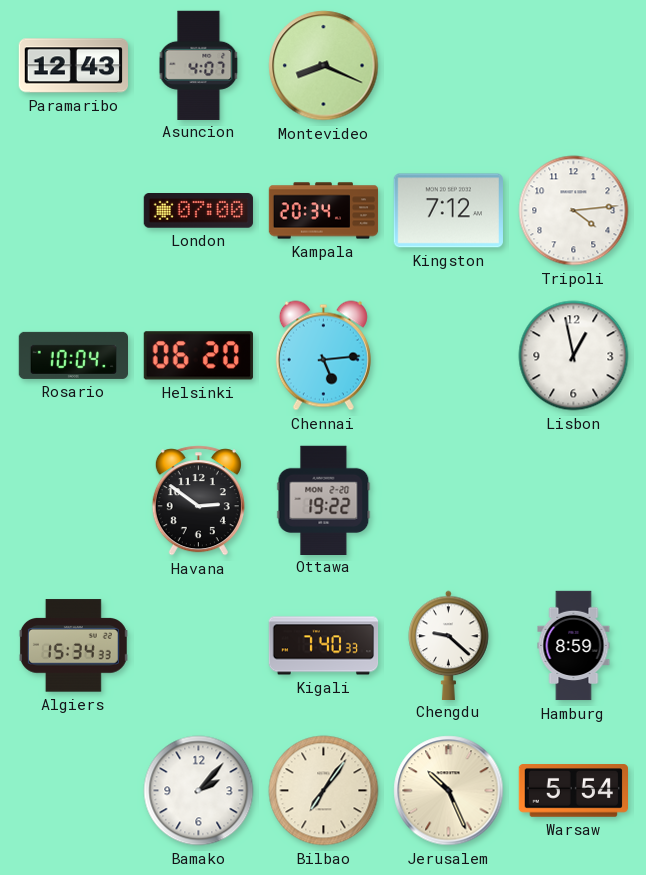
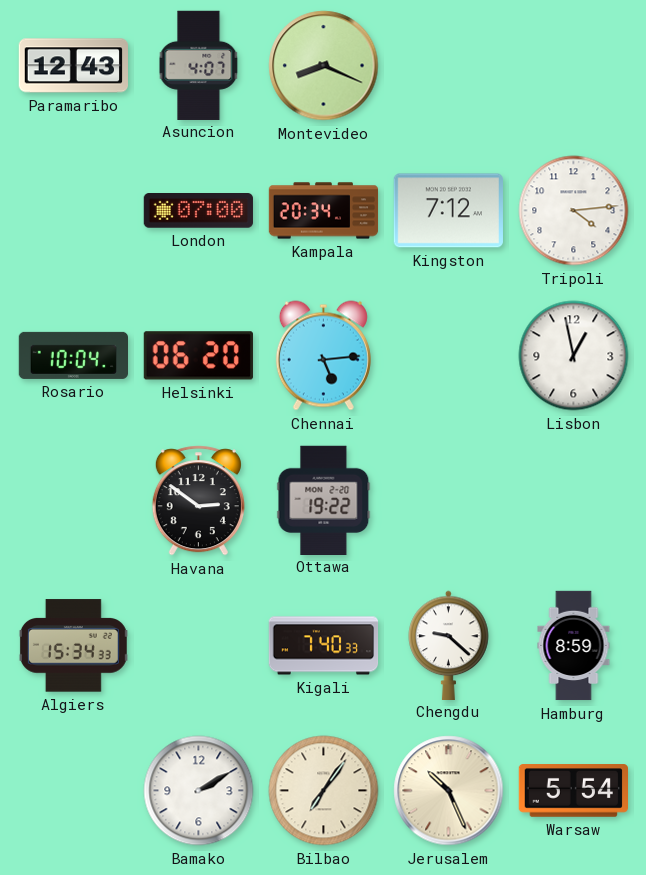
Bamako: 2:07 -> 2:10
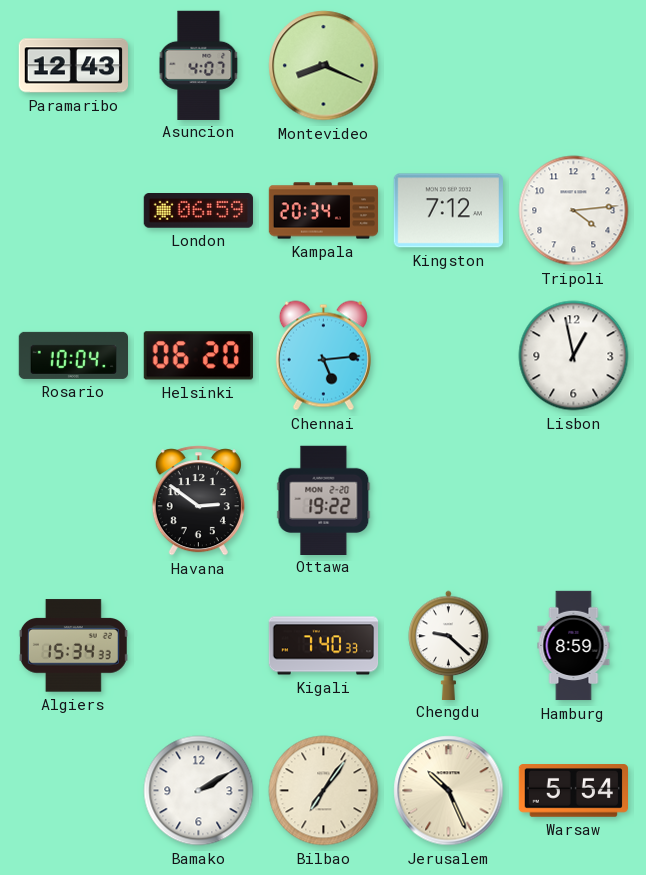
London: 07:00 -> 06:59
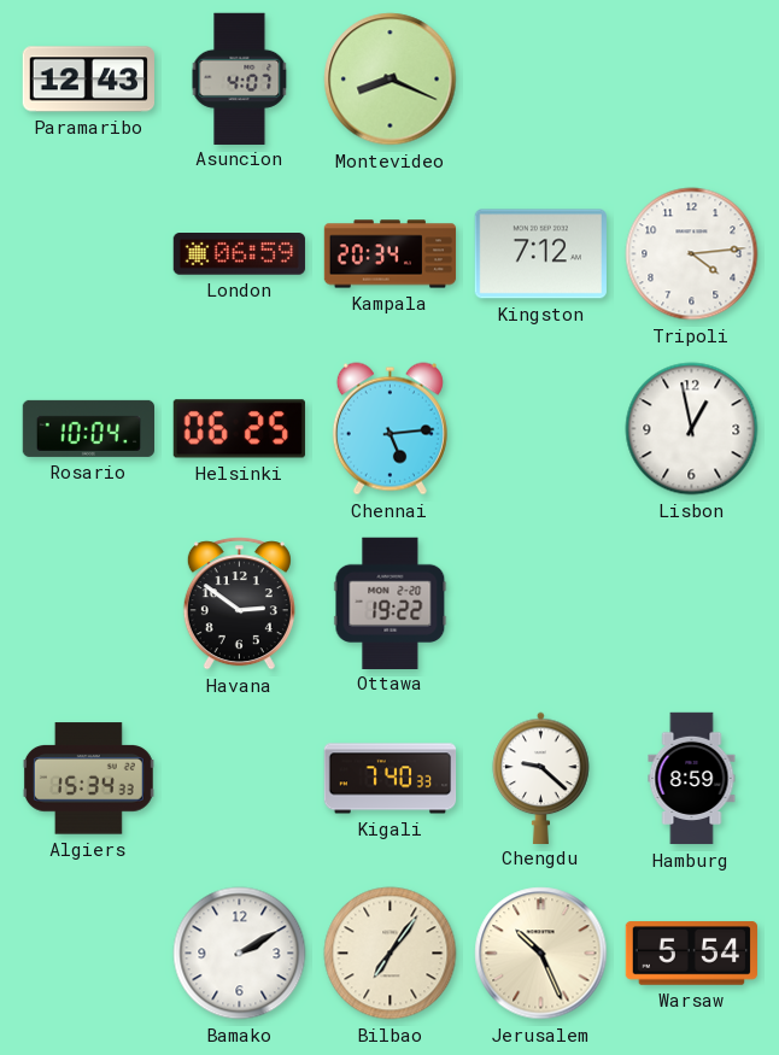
Helsinki: 06:20 -> 06:25
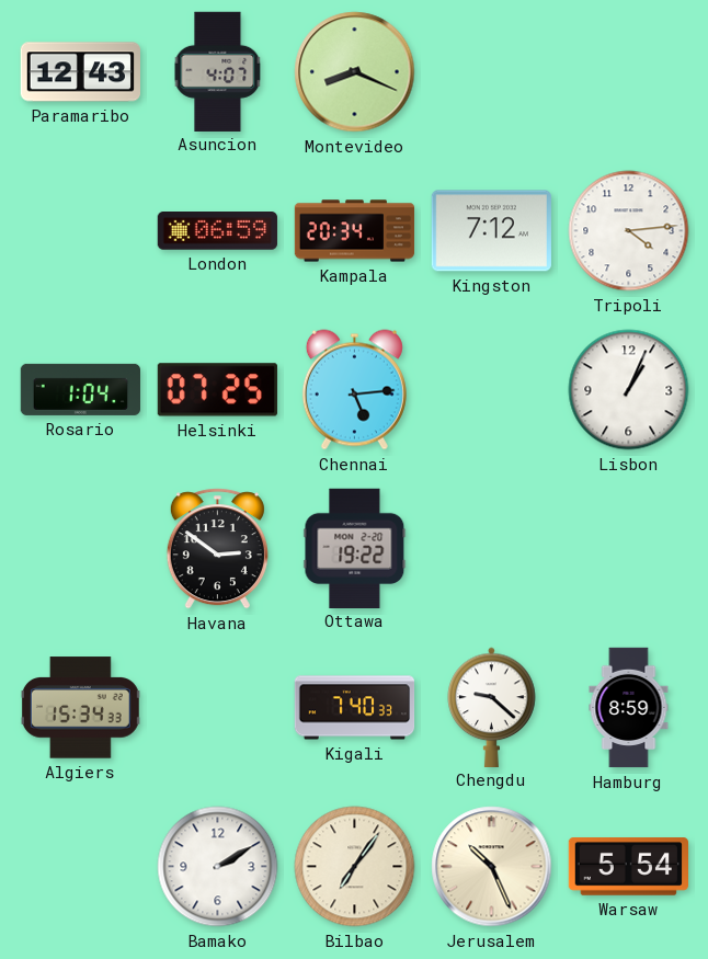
Rosario: 10:04 -> 1:04
Helsinki: 06:25 -> 07:25
Lisbon: 12:58 -> 1:04
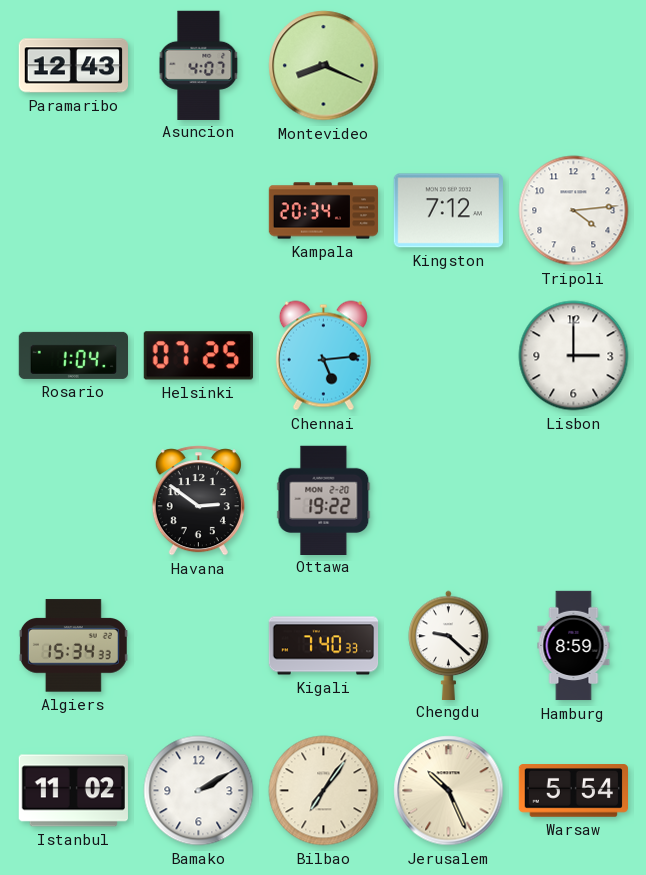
London: 06:59 -> none
Lisbon: 1:04 -> 3:00
Istanbul: none -> 11:02
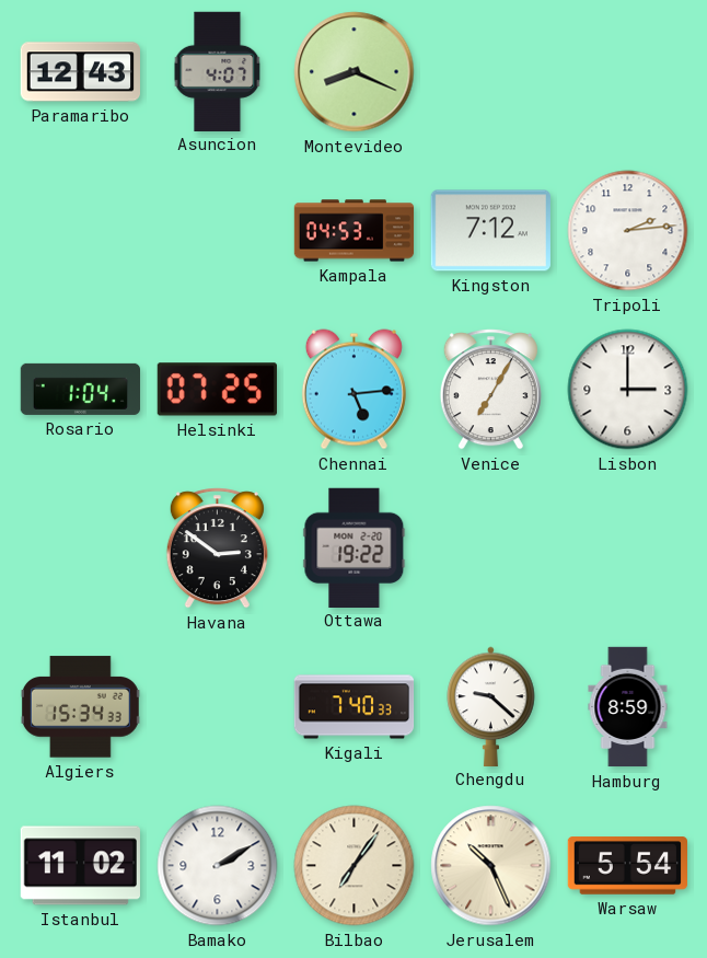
Kampala: 20:34 -> 04:53
Tripoli: 4:14 -> 2:14
Venice: none -> 7:05
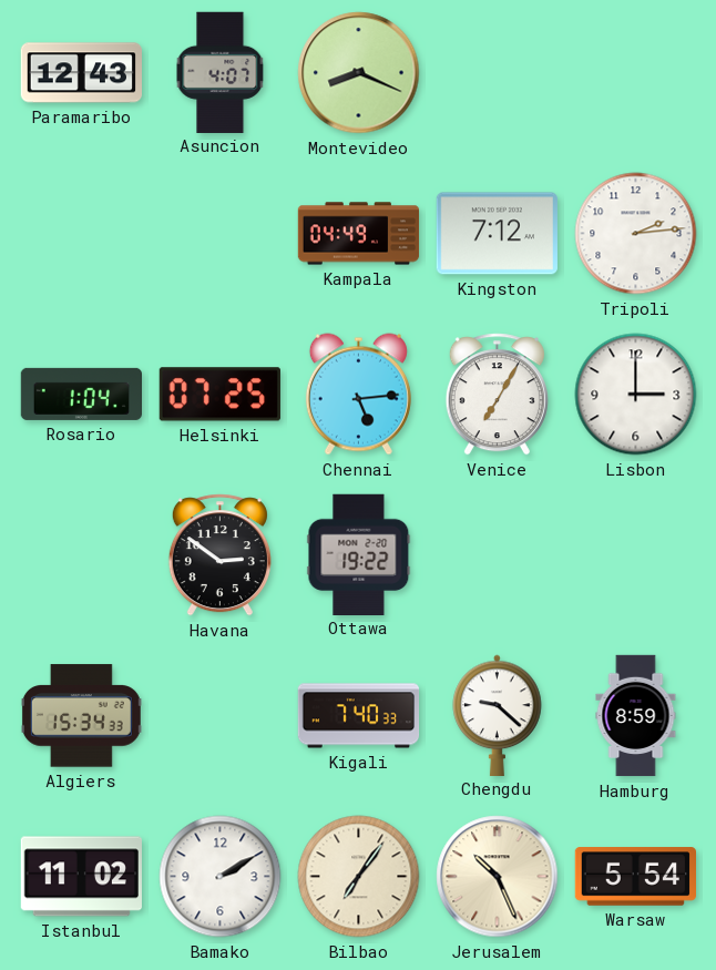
Kampala: 04:53 -> 04:49
